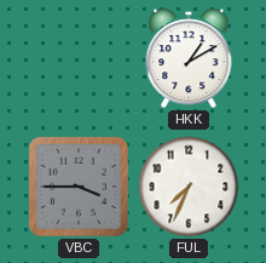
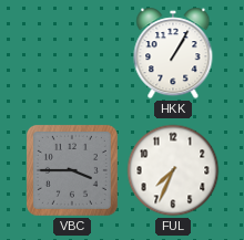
HKK: 1:10 -> 1:05
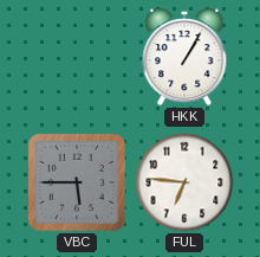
VBC: 3:45 -> 5:45
FUL: 7:34 -> 6:46
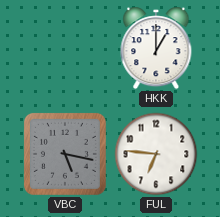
HKK: 1:05 -> 1:00
VBC: 5:45 -> 5:17
